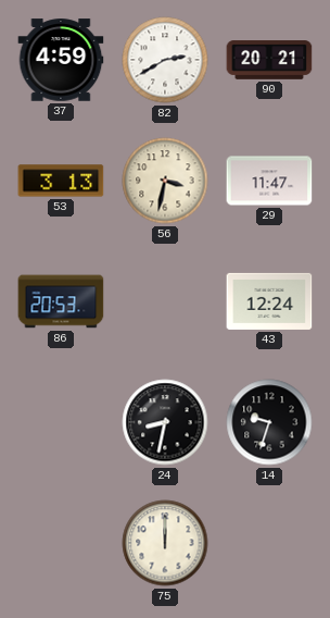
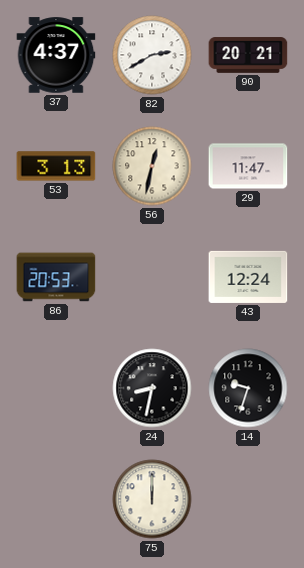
37: 4:59 -> 4:37
56: 3:32 -> 12:32
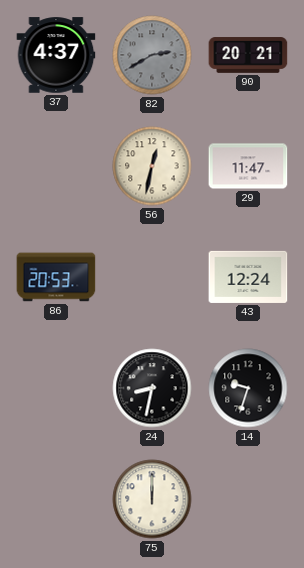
82 dial: white -> grey
53: 3:13 -> none
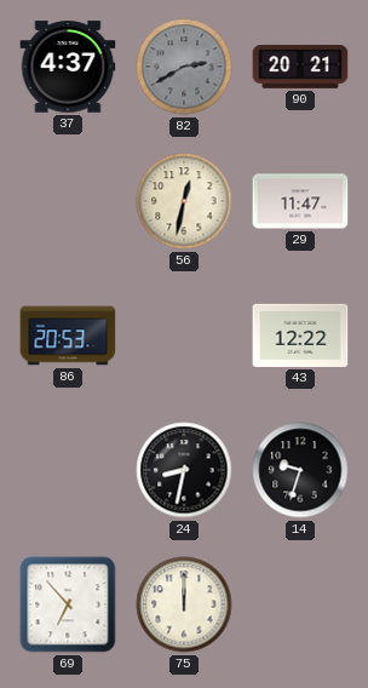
43: 12:24 -> 12:22
69: none -> 6:53
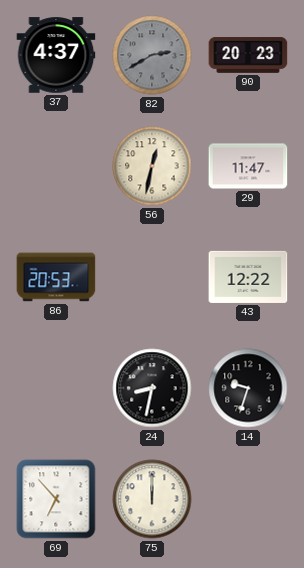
90: 20:21 -> 20:23
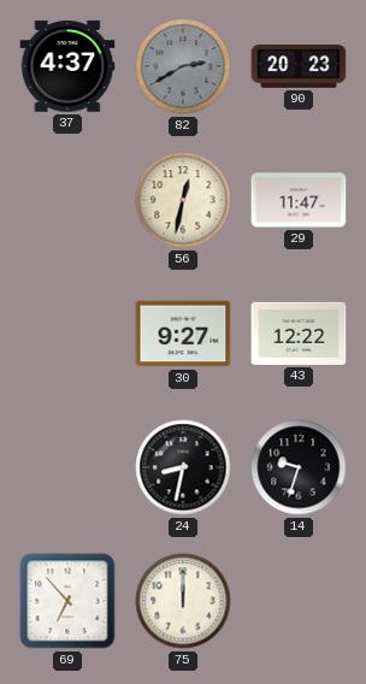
86: 20:53 -> none
30: none -> 9:27
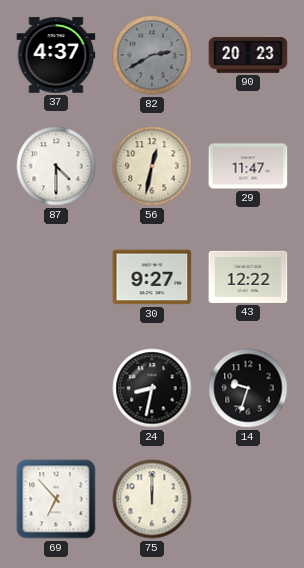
87: none -> 4:30
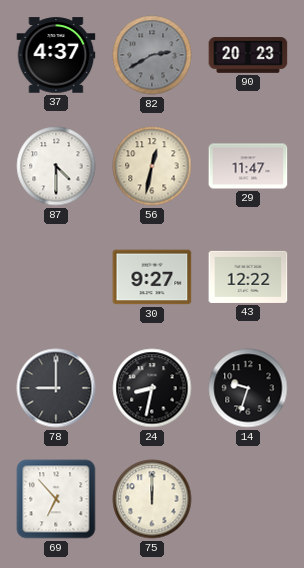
78: none -> 9:00
